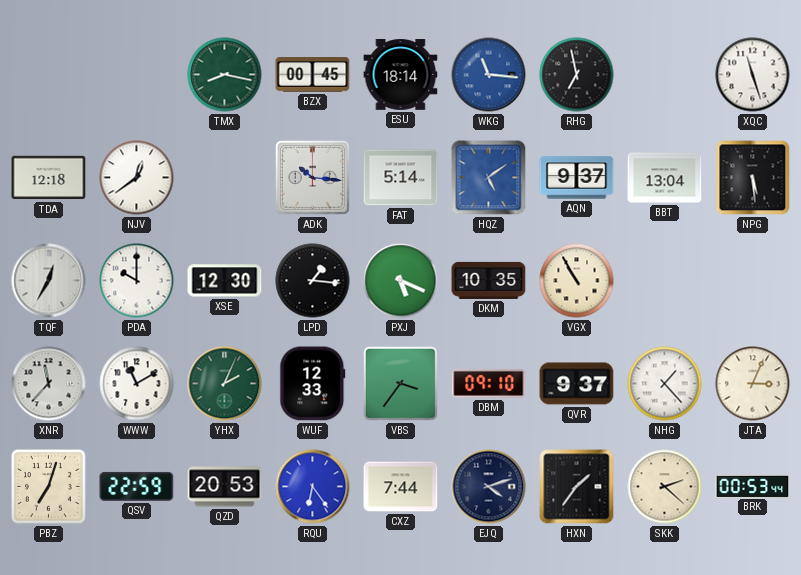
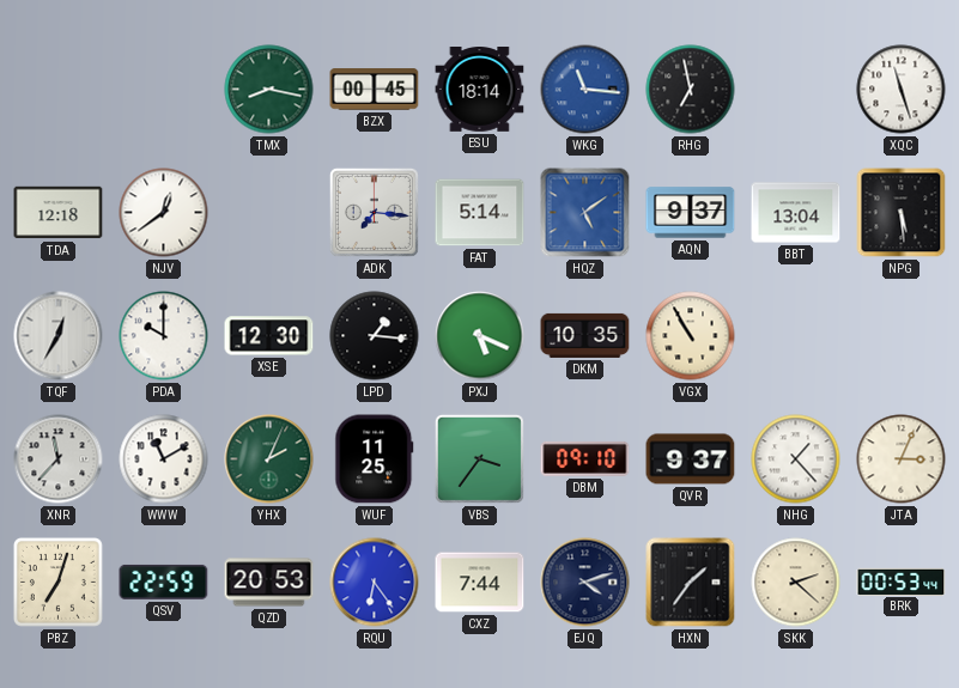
ADK: 10:16 -> 7:16
WUF: 12:33 -> 11:25
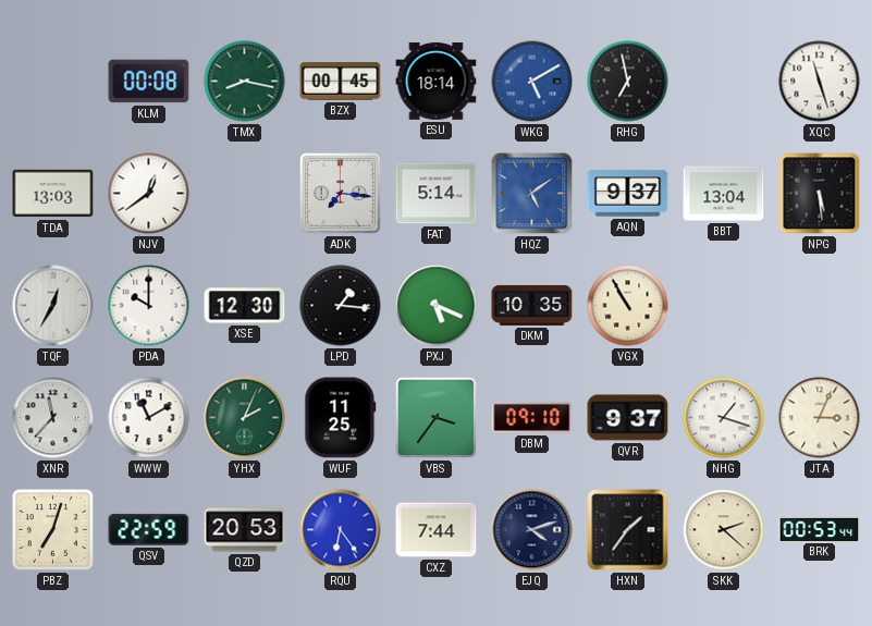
KLM: none -> 00:08
WKG: 11:16 -> 5:10
TDA: 12:18 -> 13:03
NHG: 1:23 -> 1:18
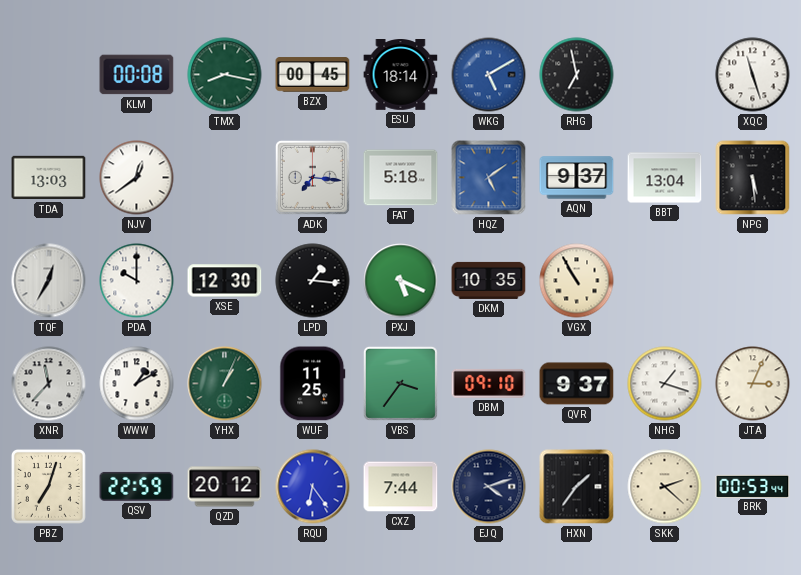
FAT: 5:14 -> 5:18
WWW: 11:10 -> 1:10
YHX: 2:04 -> 1:04
QZD: 20:53 -> 20:12
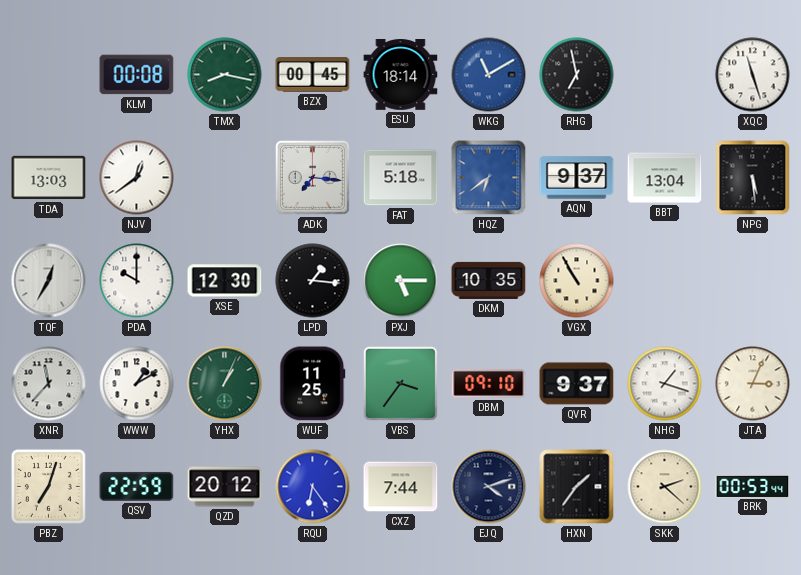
WKG: 5:10 -> 11:10
HQZ: 5:09 -> 6:39
PXJ: 5:19 -> 5:15
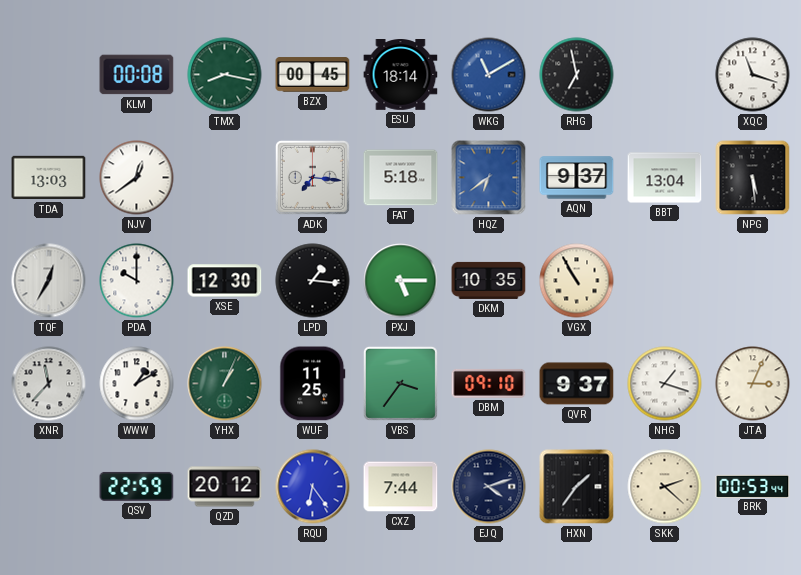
XQC: 11:27 -> 11:18
PBZ: 7:03 -> none
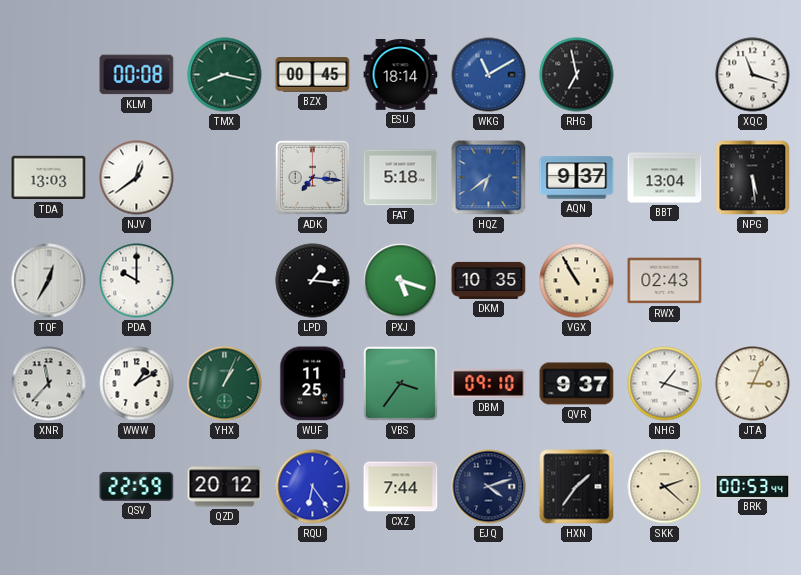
XSE: 12:30 -> none
PXJ: 5:15 -> 5:18
RWX: none -> 02:43
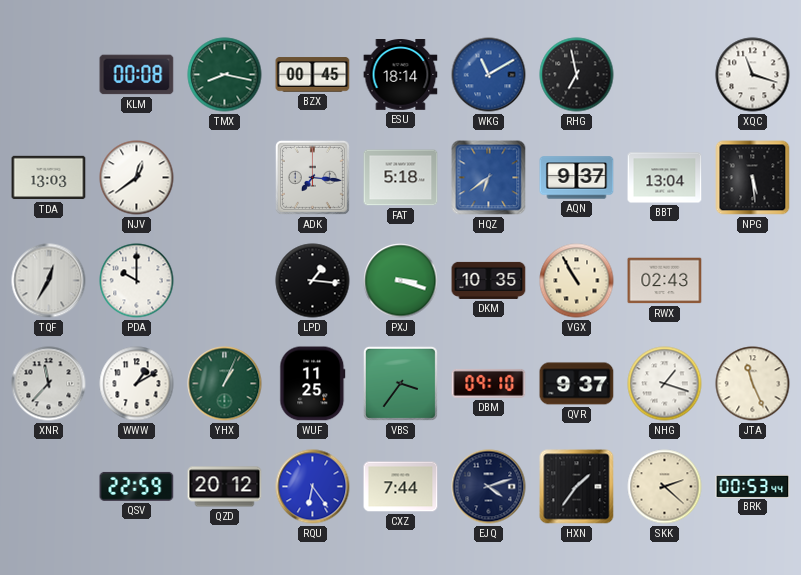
PXJ: 5:18 -> 3:18
JTA: 3:04 -> 11:26
